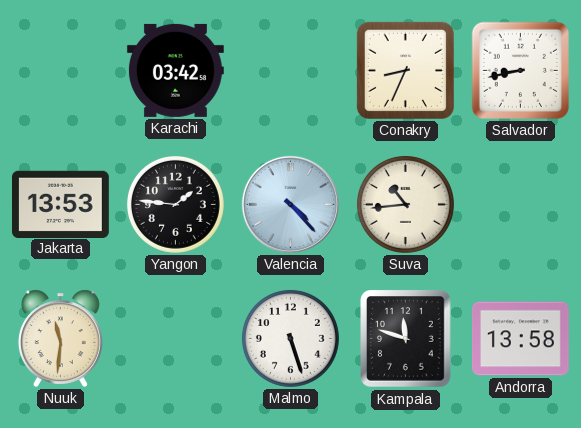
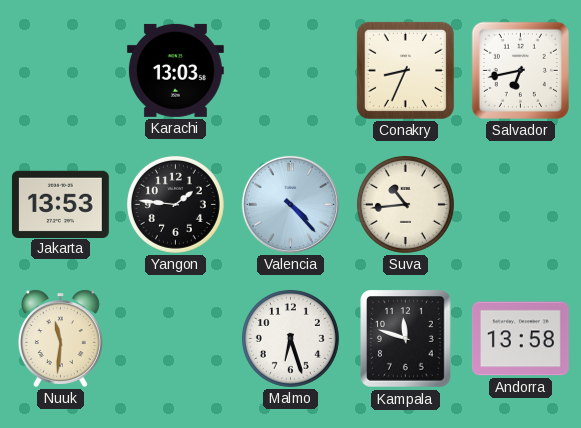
Karachi: 03:42 -> 13:03
Salvador: 8:43 -> 6:43
Malmo: 5:27 -> 6:27
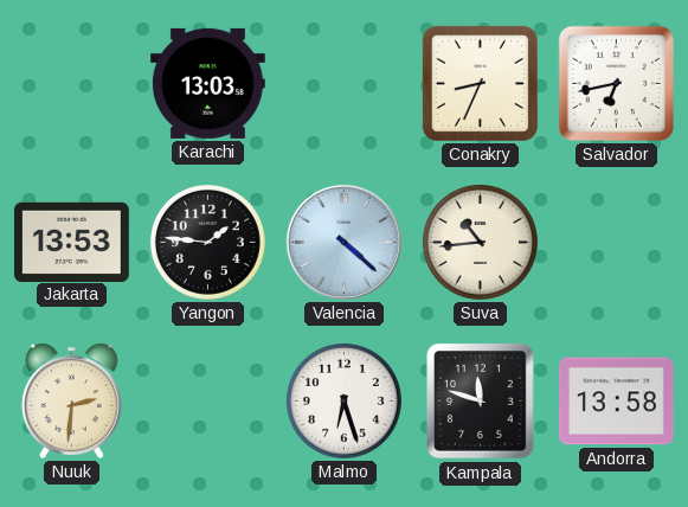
Valencia: 4:23 -> 4:22
Nuuk: 11:31 -> 2:31
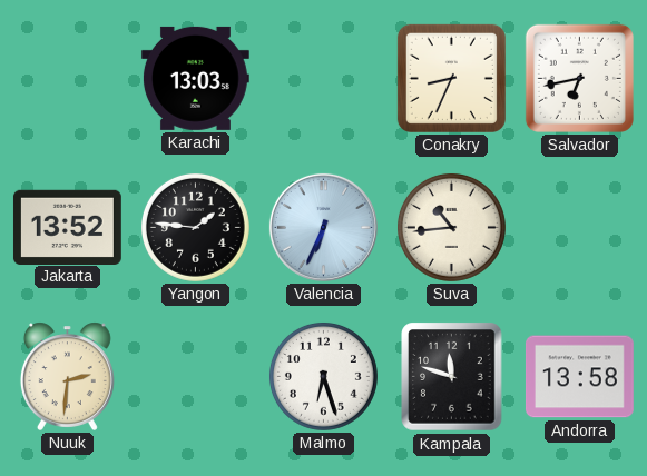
Jakarta: 13:53 -> 13:52
Valencia: 4:22 -> 6:34
